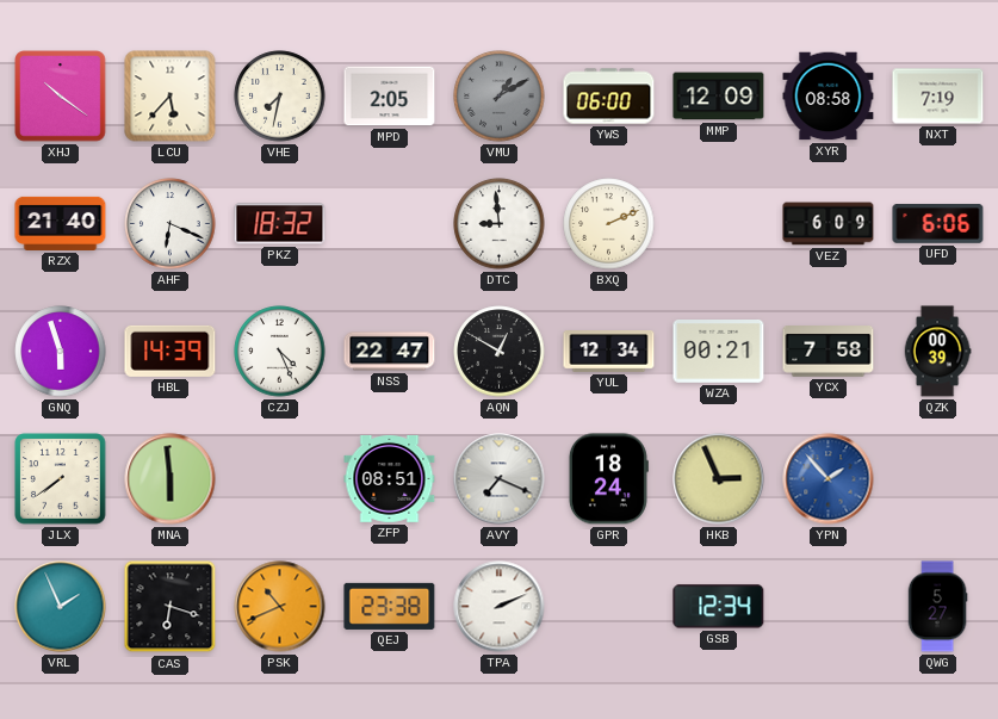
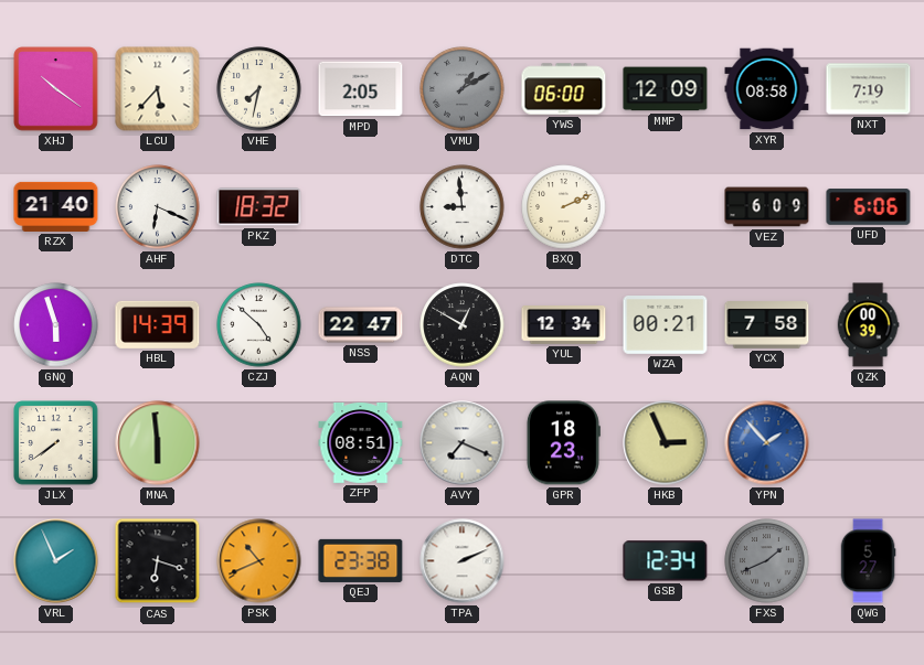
CZJ: 4:26 -> 4:52
GPR: 18:24 -> 18:23
FXS: none -> 1:41
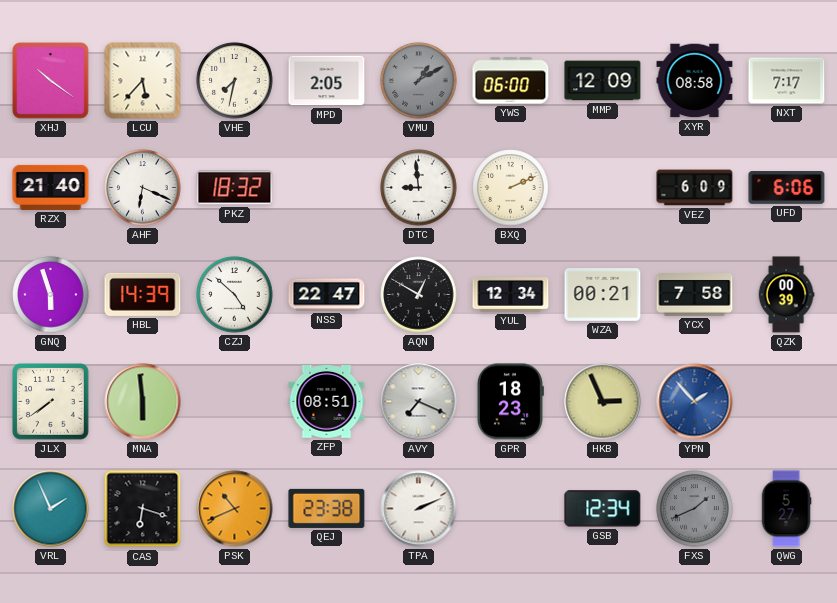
NXT: 7:19 -> 7:17
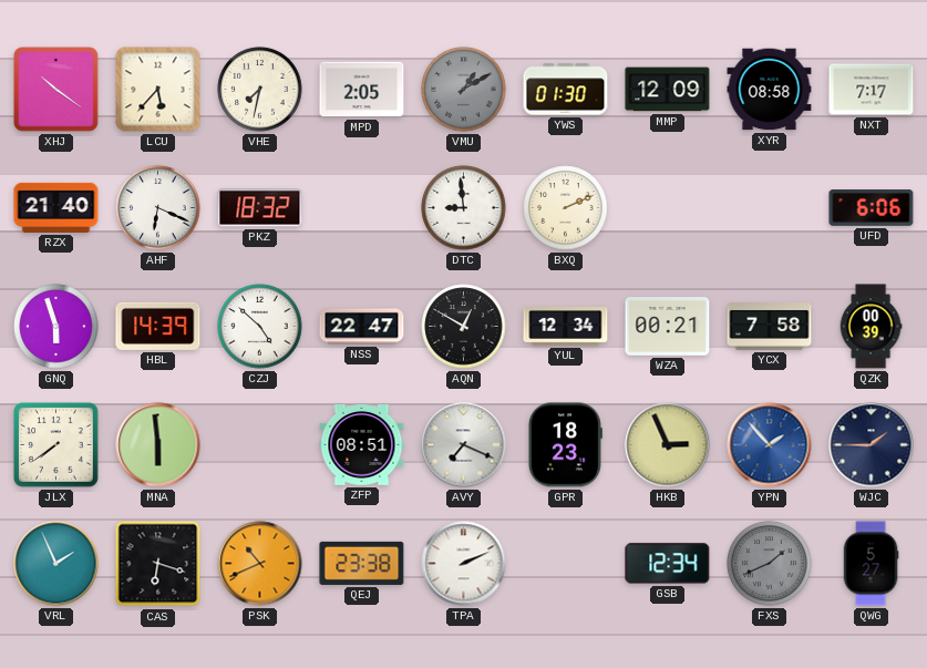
YWS: 06:00 -> 01:30
VEZ: 6:09 -> none
WJC: none -> 1:45
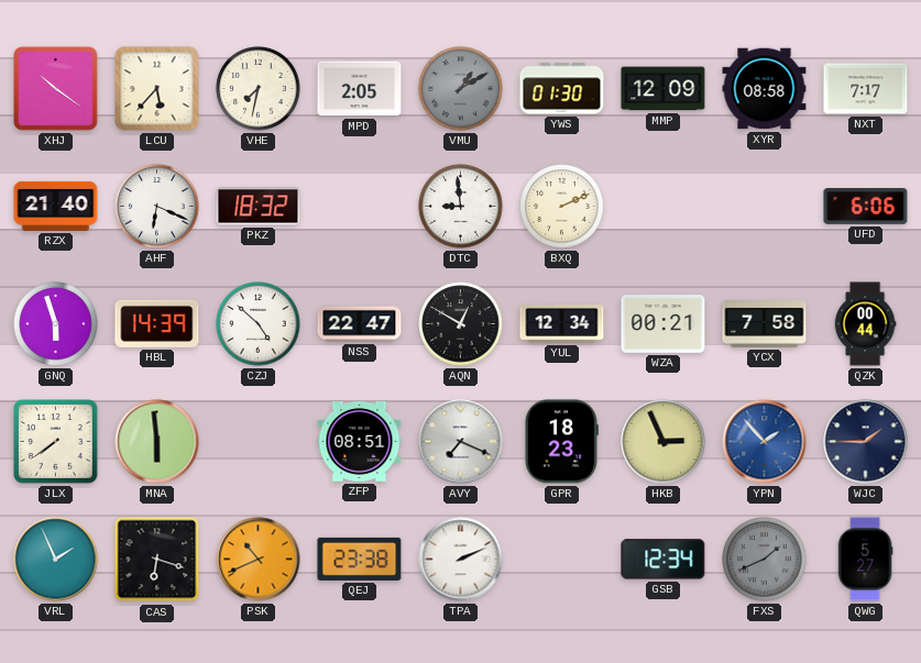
QZK: 00:39 -> 00:44
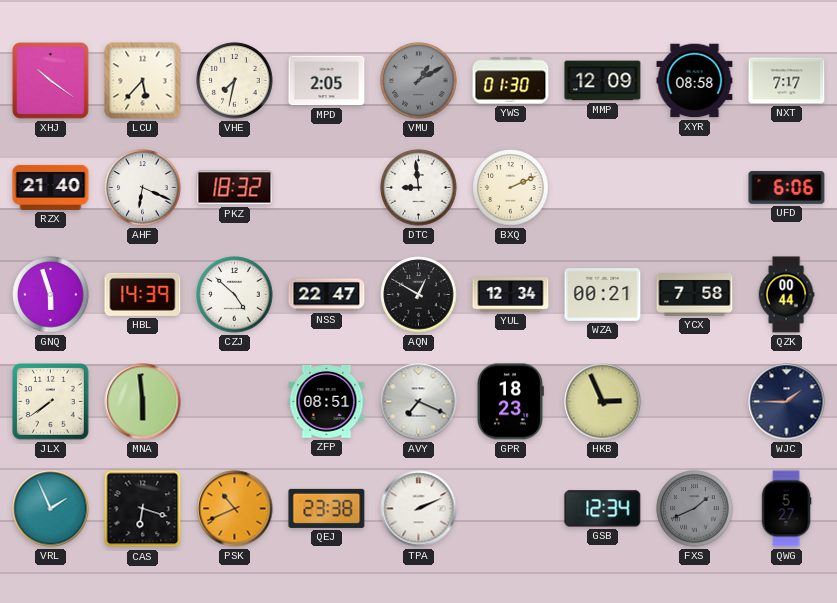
YPN: 1:53 -> none
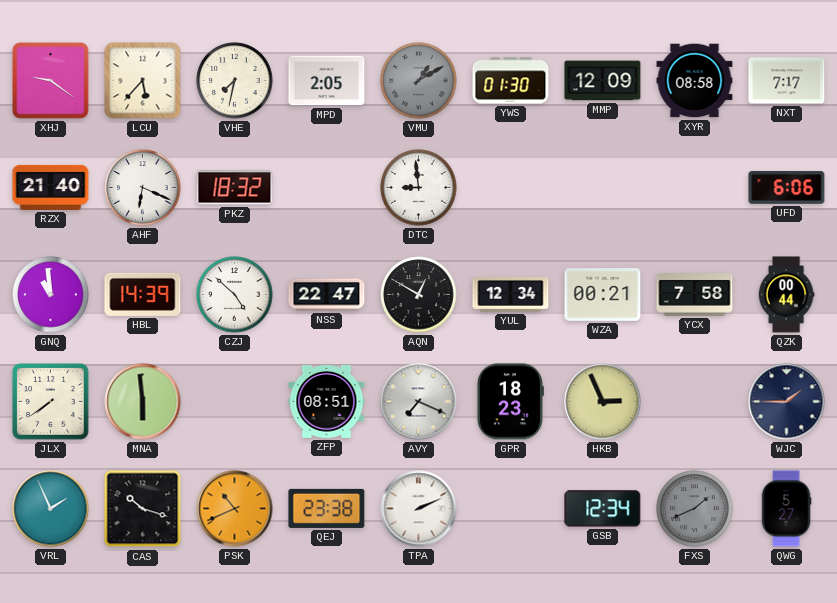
XHJ: 10:21 -> 9:21
BXQ: 2:11 -> none
GNQ: 5:57 -> 10:59
CAS: 6:18 -> 10:18
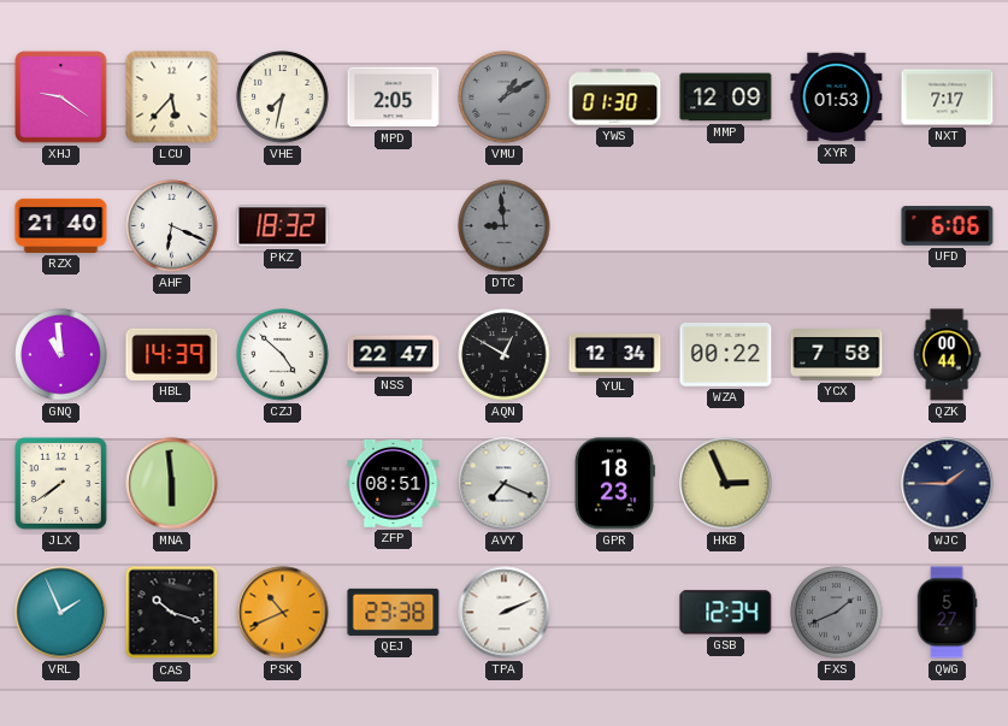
XYR: 08:58 -> 01:53
DTC dial: white -> grey
WZA: 00:21 -> 00:22
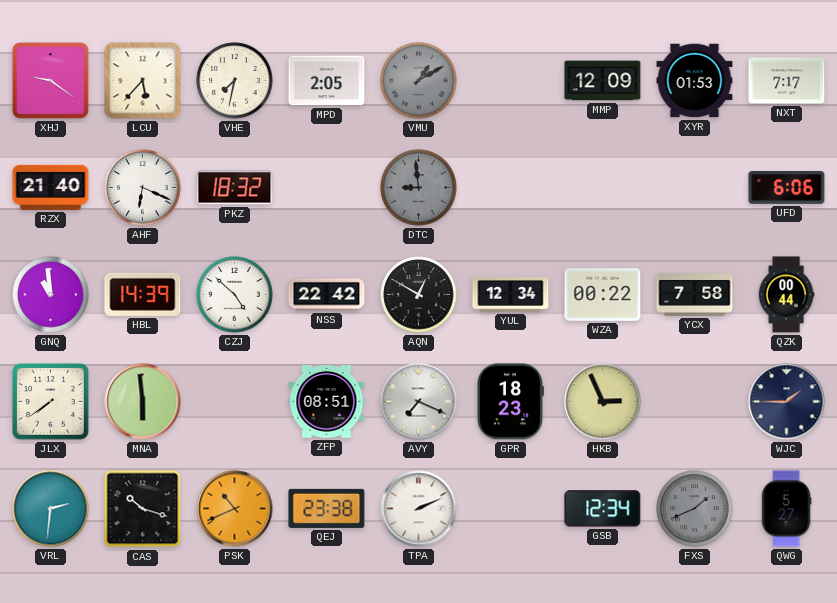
YWS: 01:30 -> none
NSS: 22:47 -> 22:42
VRL: 1:56 -> 2:31
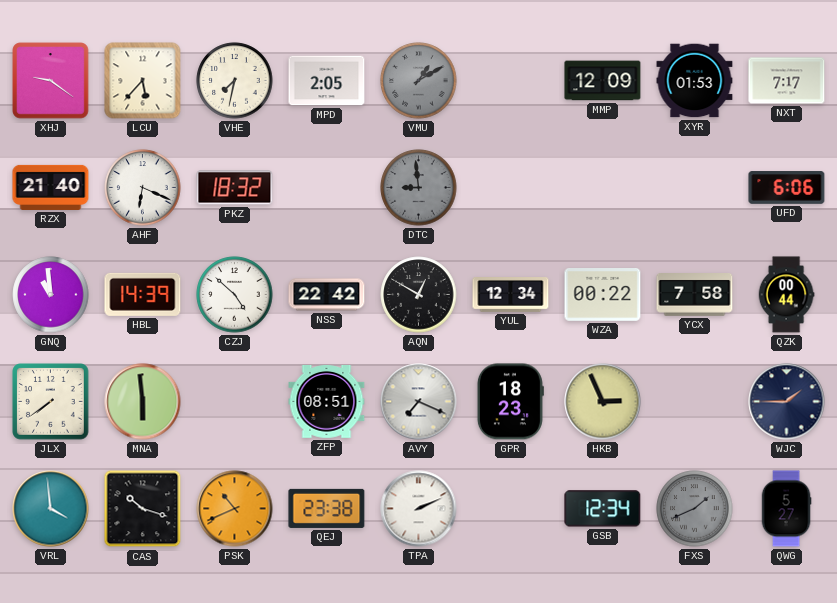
VRL: 2:31 -> 3:59
